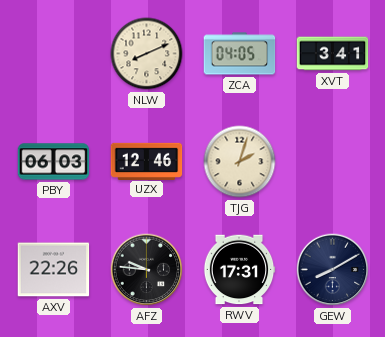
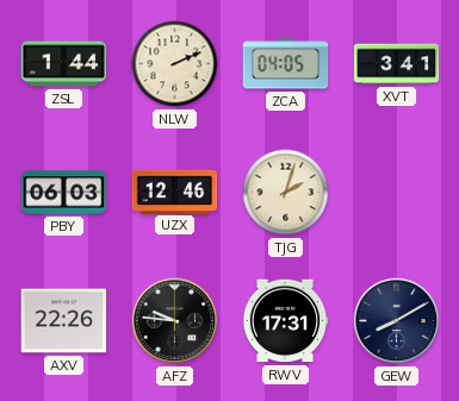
ZSL: none -> 1:44
NLW: 8:11 -> 2:11
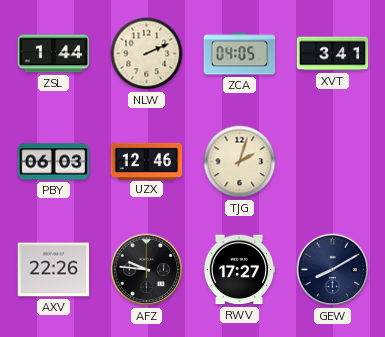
RWV: 17:31 -> 17:27
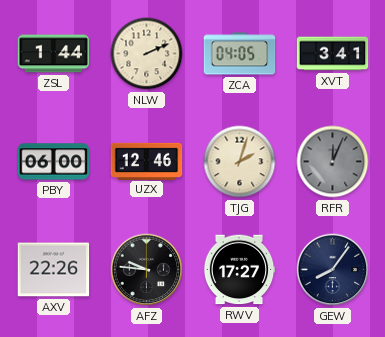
PBY: 06:03 -> 06:00
RFR: none -> 12:04
GEW: 8:10 -> 8:06
